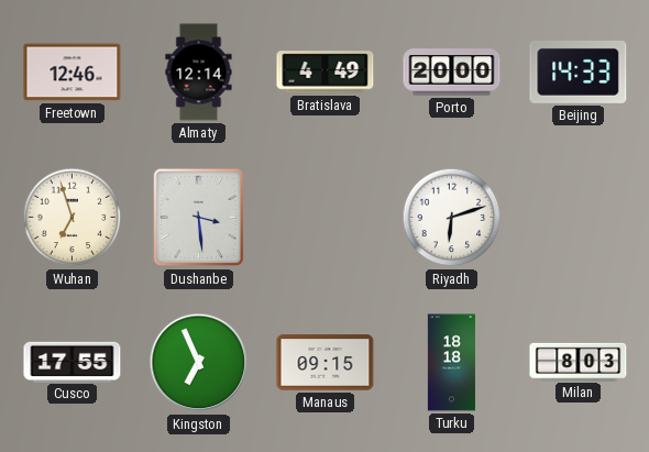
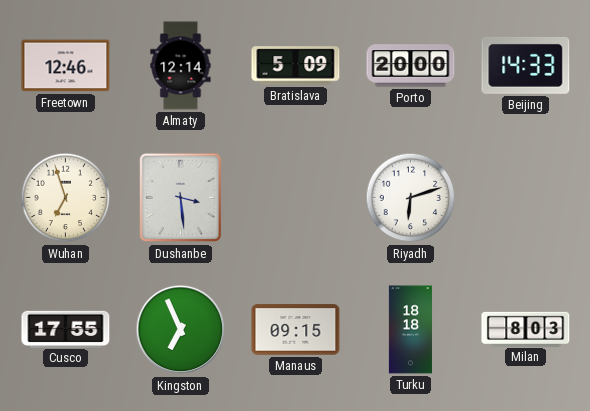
Bratislava: 4:49 -> 5:09
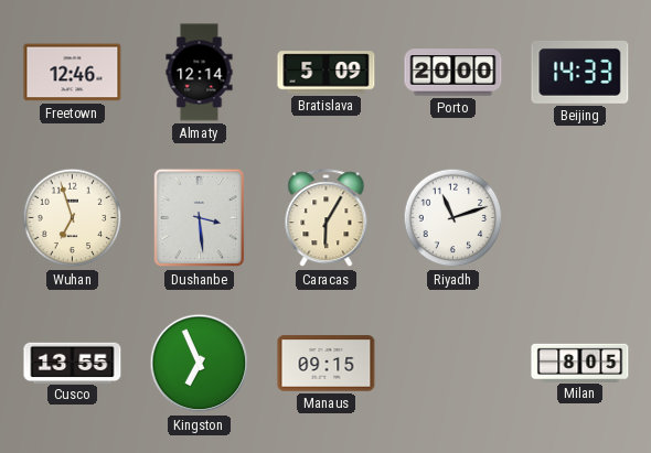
Caracas: none -> 6:05
Riyadh: 6:12 -> 11:12
Cusco: 17:55 -> 13:55
Turku: 18:18 -> none
Milan: 8:03 -> 8:05
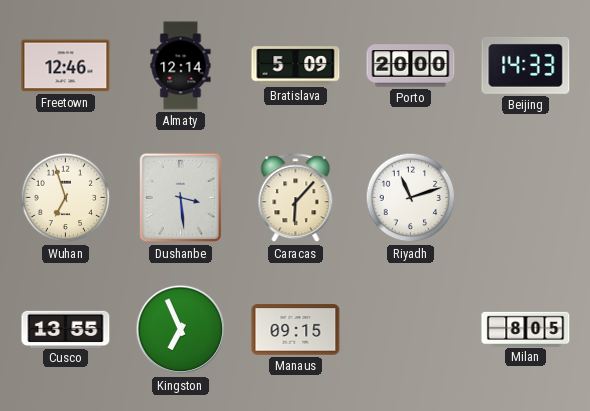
Caracas: 6:05 -> 6:07
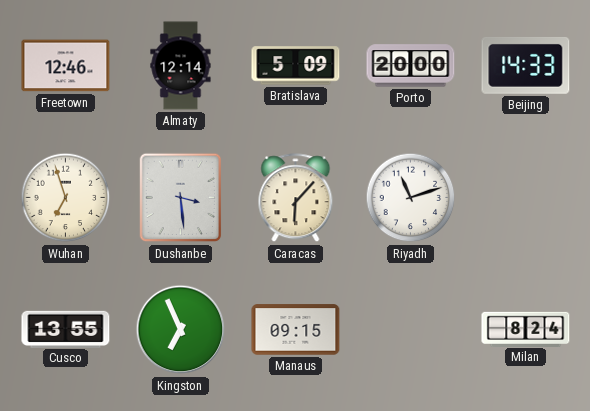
Milan: 8:05 -> 8:24
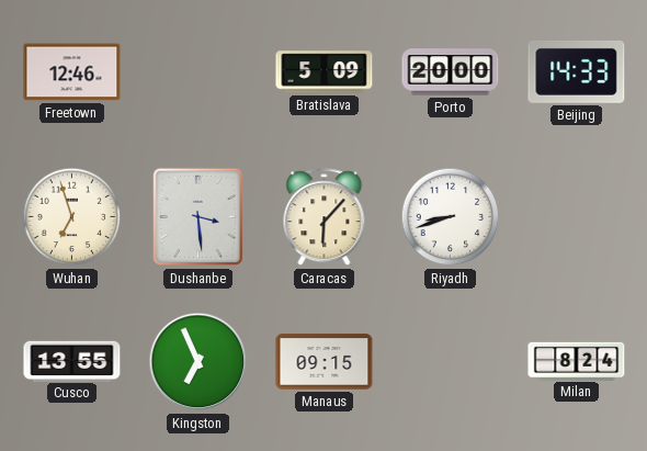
Almaty: 12:14 -> none
Riyadh: 11:12 -> 8:42
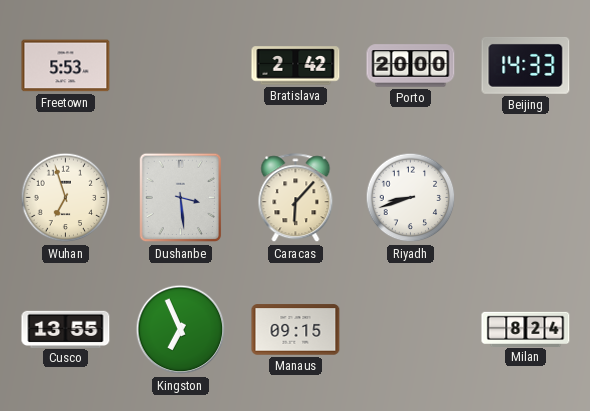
Freetown: 12:46 -> 5:53
Bratislava: 5:09 -> 2:42
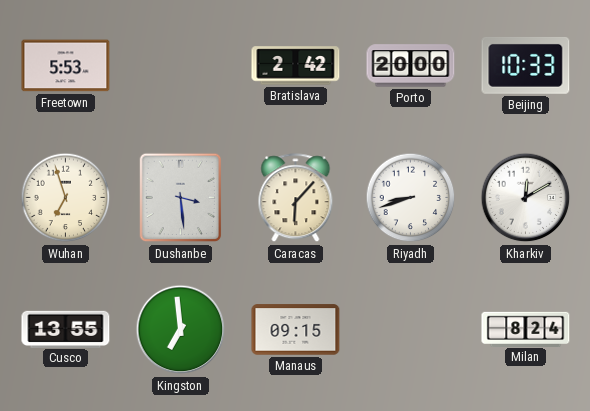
Beijing: 14:33 -> 10:33
Kharkiv: none -> 12:10
Kingston: 6:56 -> 6:59
